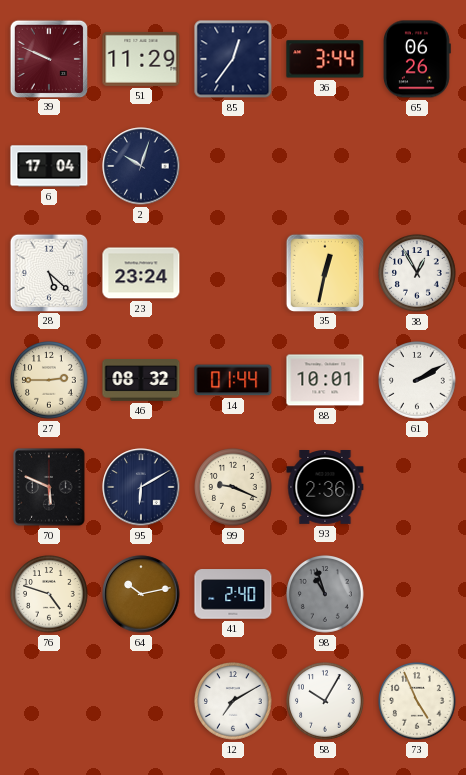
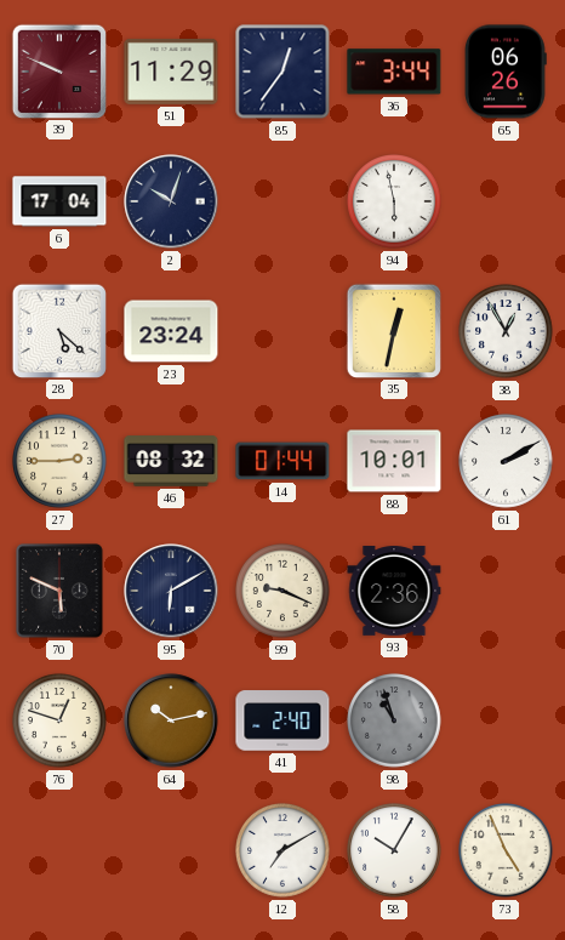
94: none -> 5:58
76: 4:48 -> 12:48
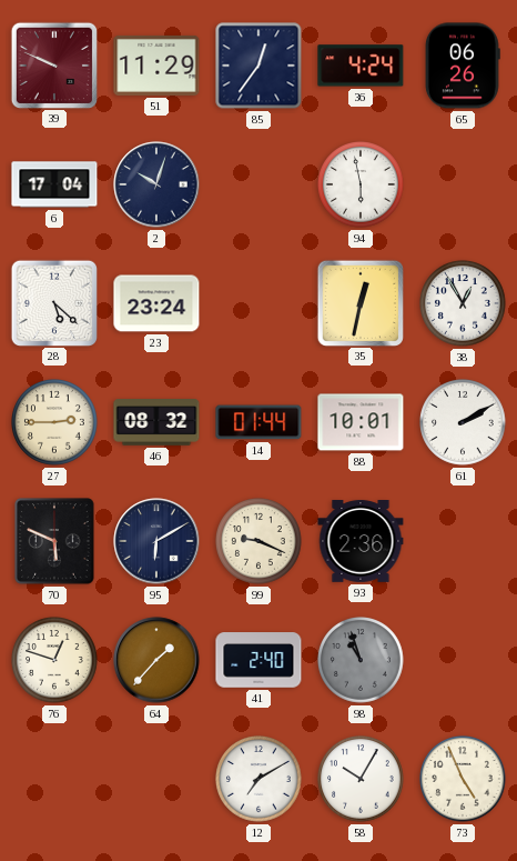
36: 3:44 -> 4:24
64: 10:13 -> 1:37
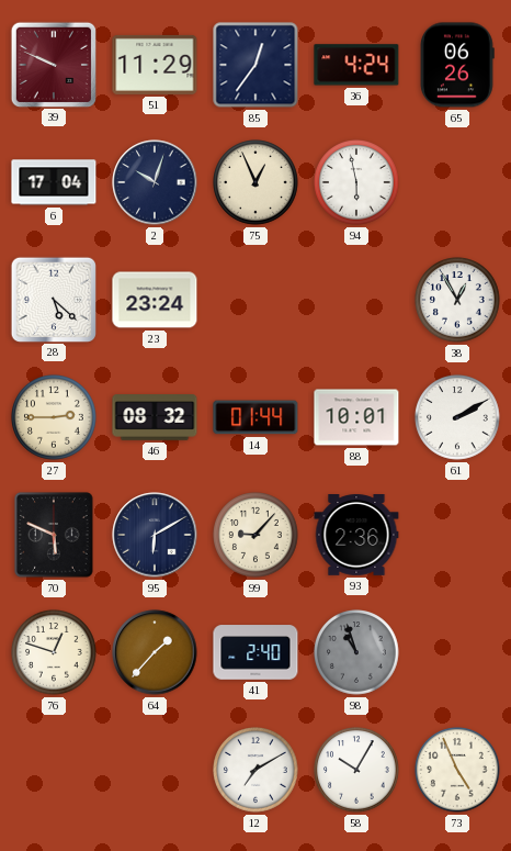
75: none -> 12:56
35: 12:32 -> none
99: 9:19 -> 9:07
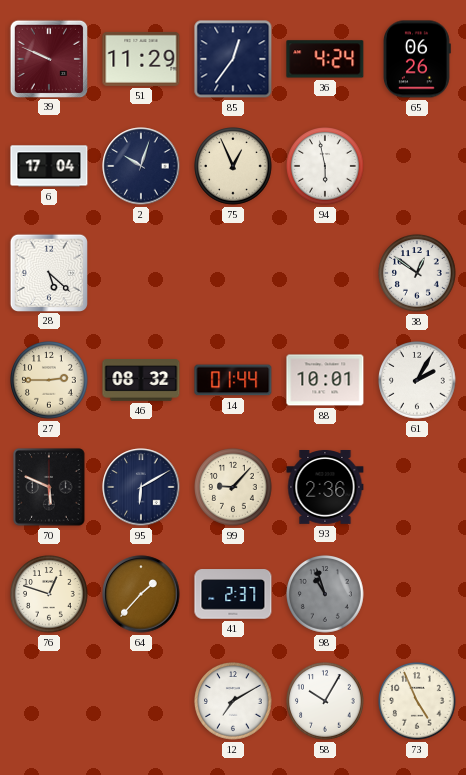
23: 23:24 -> none
38: 12:55 -> 12:51
61: 2:10 -> 2:05
41: 2:40 -> 2:37
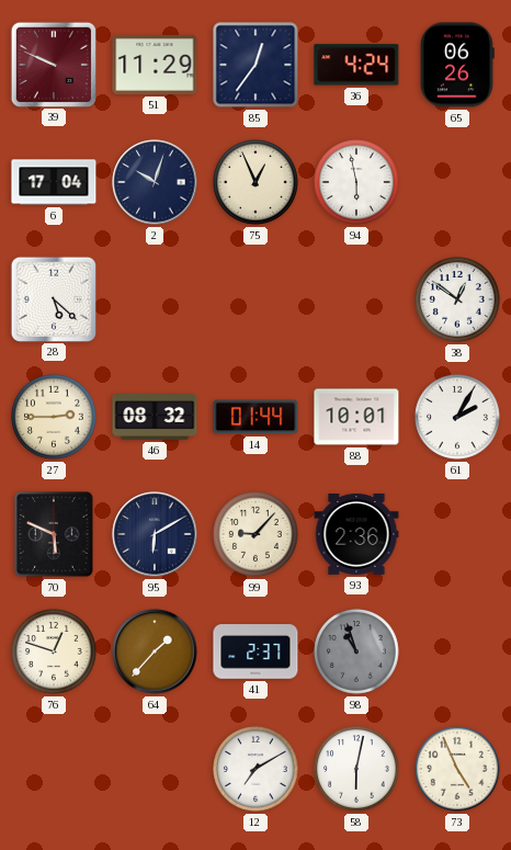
58: 10:05 -> 6:02
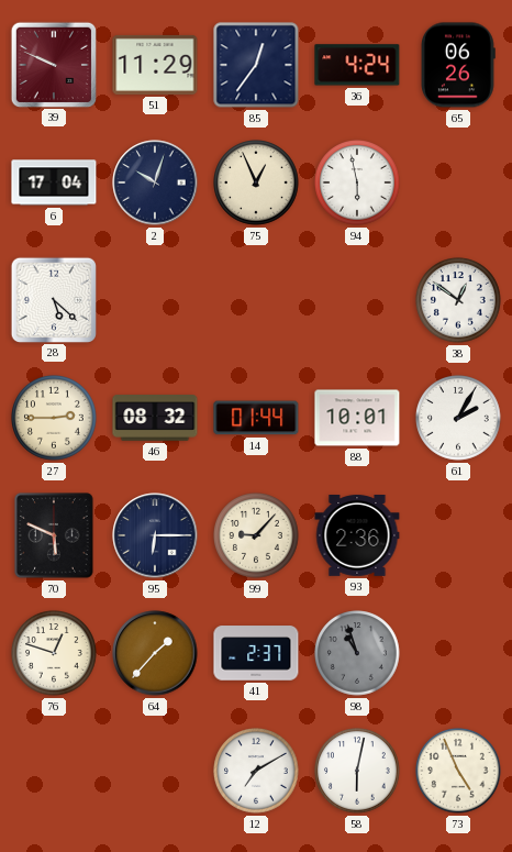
95: 6:10 -> 6:15
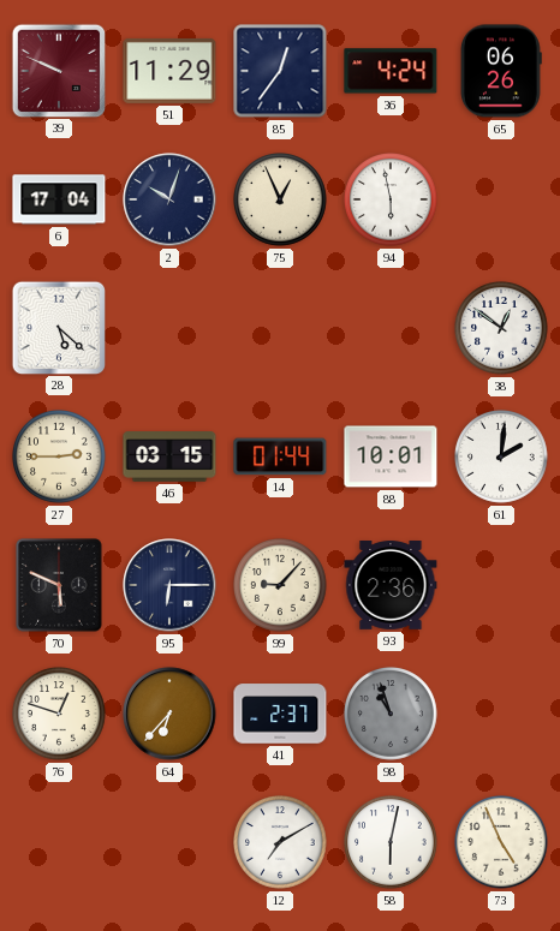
46: 08:32 -> 03:15
61: 2:05 -> 2:01
64: 1:37 -> 6:37
